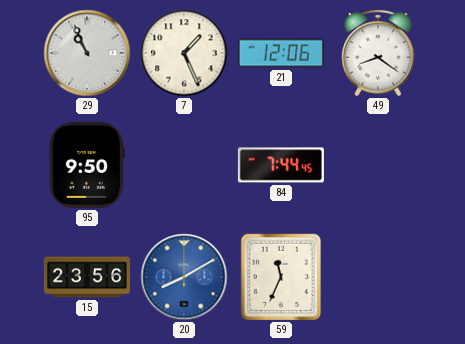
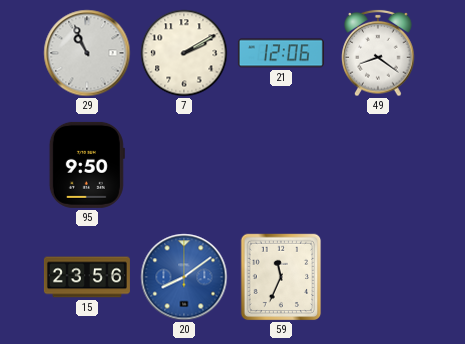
7: 1:26 -> 2:10
84: 7:44 -> none
20: 8:10 -> 8:09
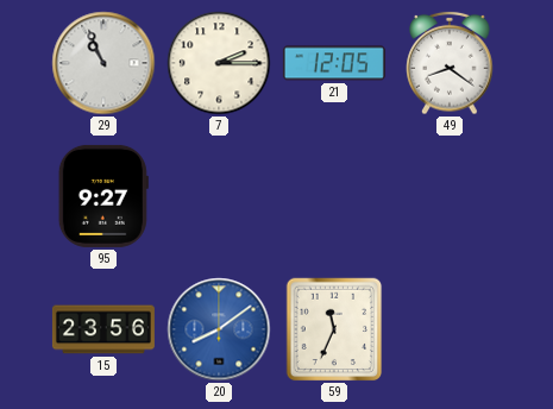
7: 2:10 -> 2:15
21: 12:06 -> 12:05
95: 9:50 -> 9:27
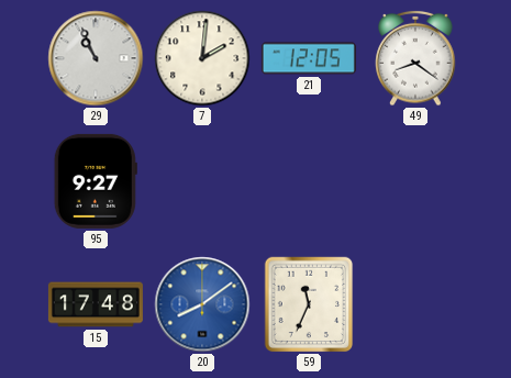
7: 2:15 -> 2:01
15: 23:56 -> 17:48
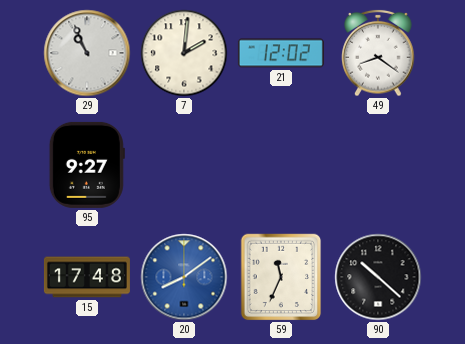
21: 12:05 -> 12:02
90: none -> 10:22
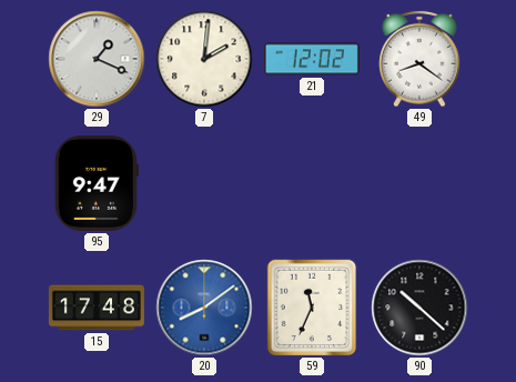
29: 10:56 -> 1:19
95: 9:27 -> 9:47
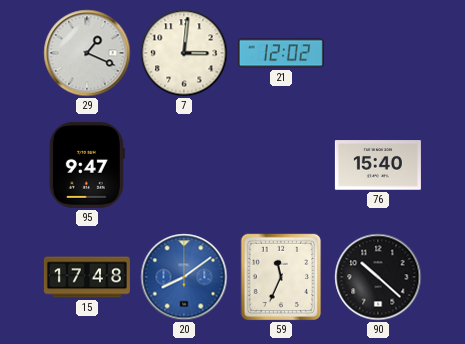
7: 2:01 -> 3:01
49: 8:21 -> none
76: none -> 15:40
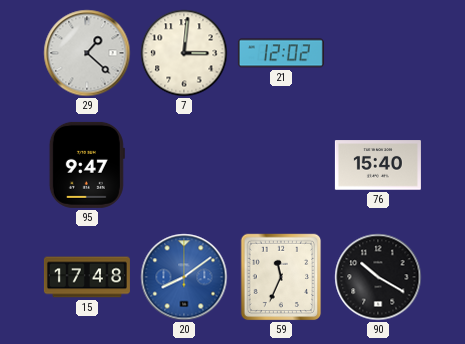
29: 1:19 -> 1:22
90: 10:22 -> 10:20
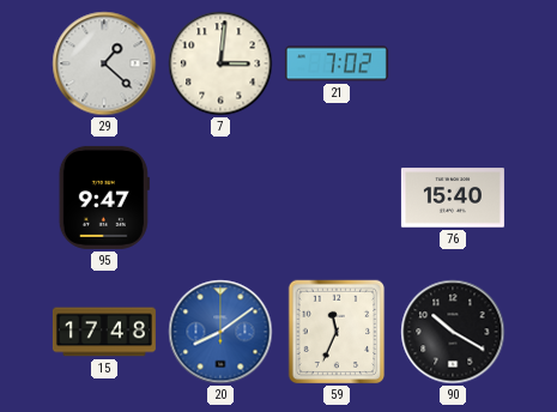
21: 12:02 -> 7:02
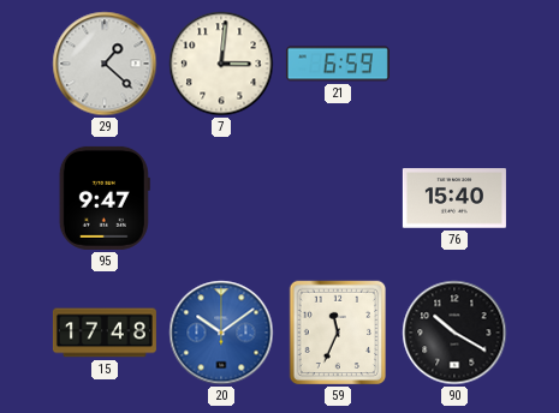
21: 7:02 -> 6:59
20: 8:09 -> 10:09
